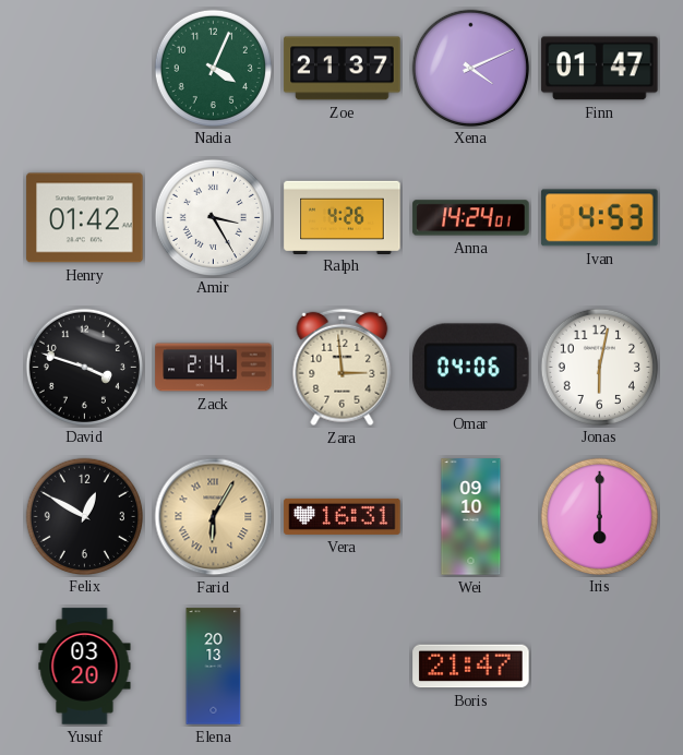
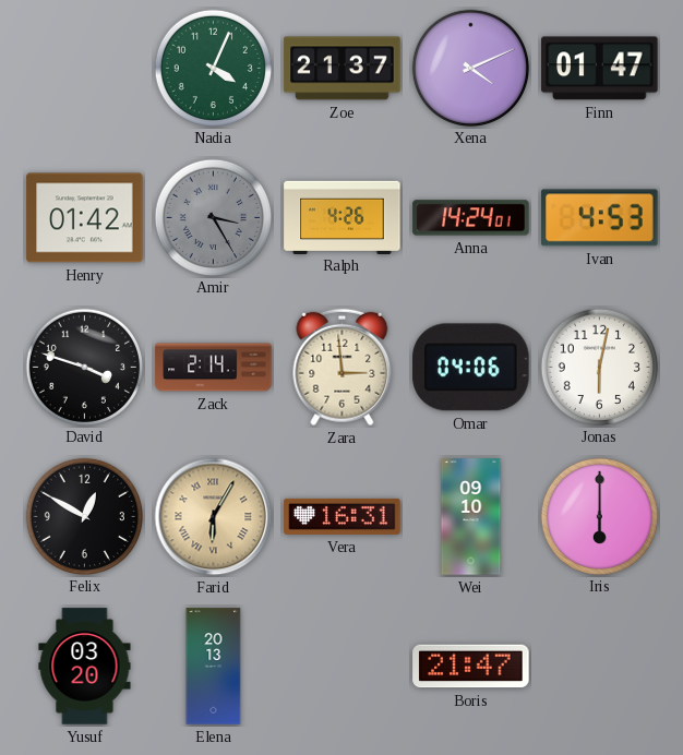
Amir dial: white -> grey
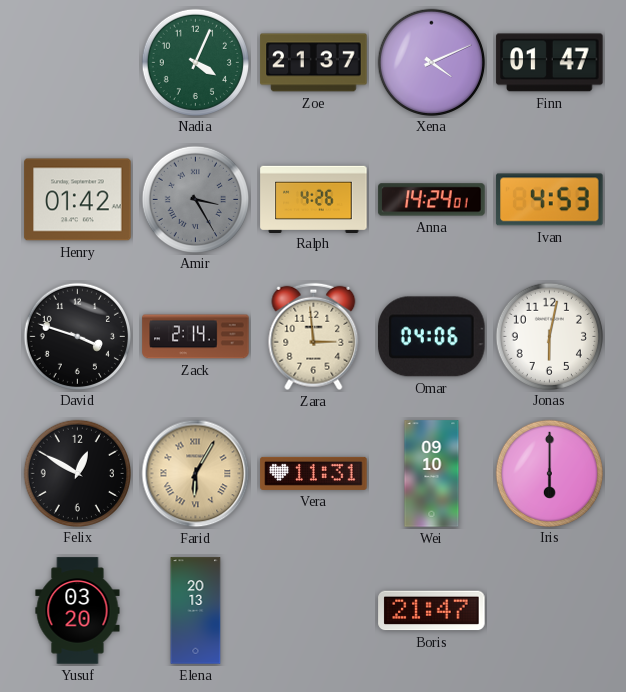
Vera: 16:31 -> 11:31
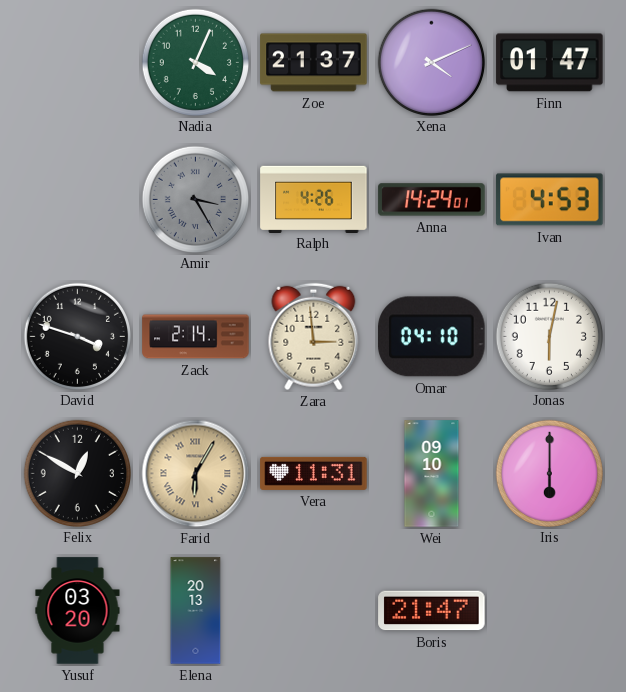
Henry: 01:42 -> none
Omar: 04:06 -> 04:10
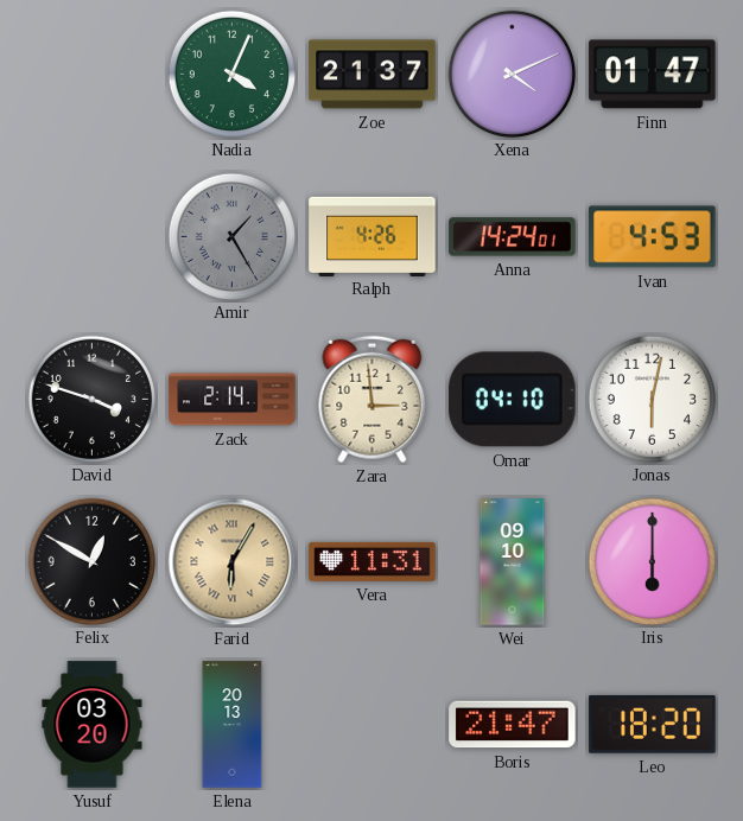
Amir: 3:25 -> 1:25
Leo: none -> 18:20
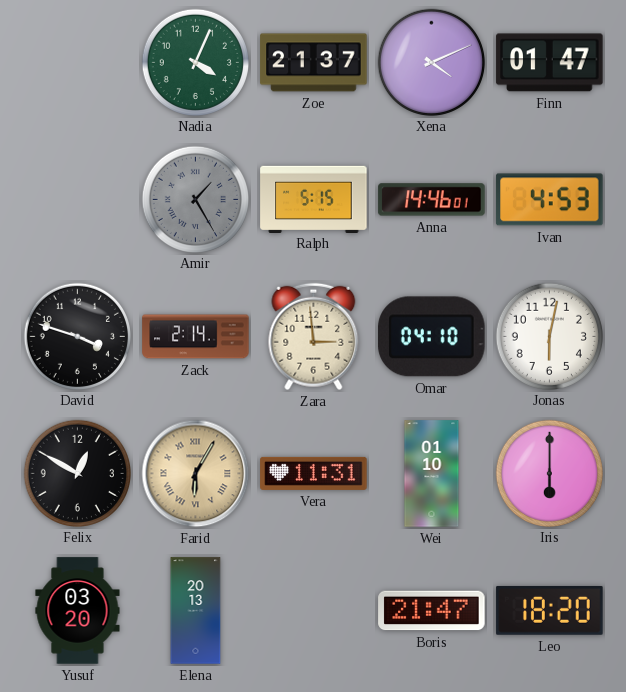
Ralph: 4:26 -> 5:15
Anna: 14:24 -> 14:46
Wei: 09:10 -> 01:10
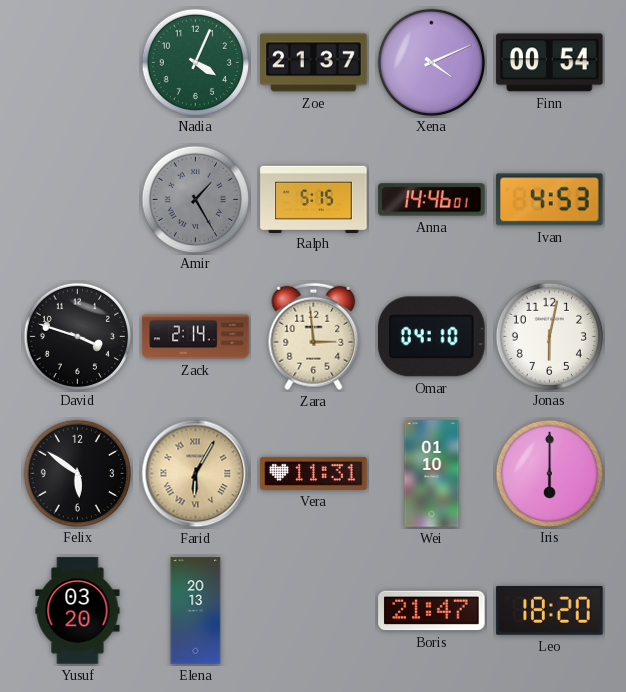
Finn: 01:47 -> 00:54
Felix: 12:50 -> 5:51
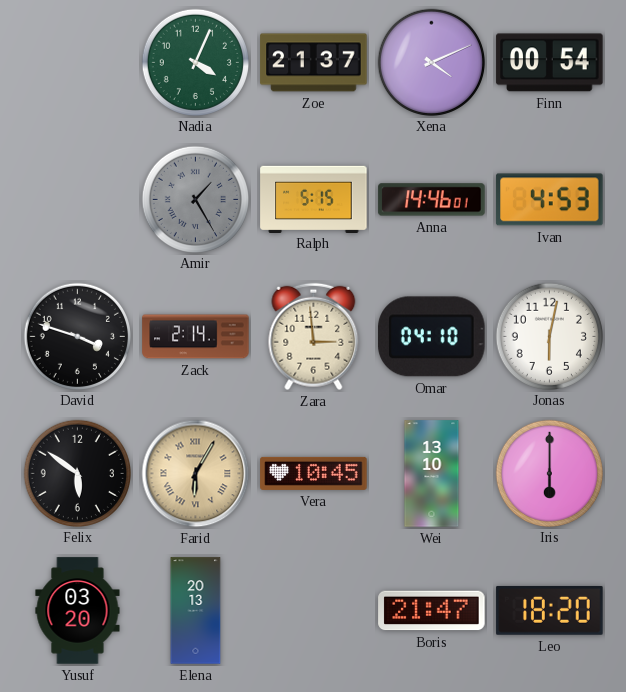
Vera: 11:31 -> 10:45
Wei: 01:10 -> 13:10
